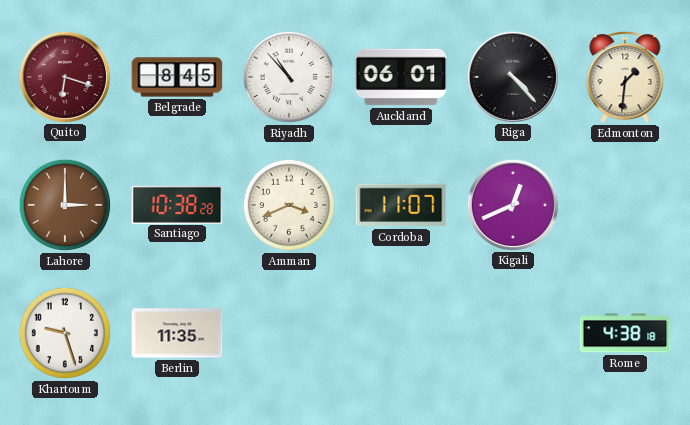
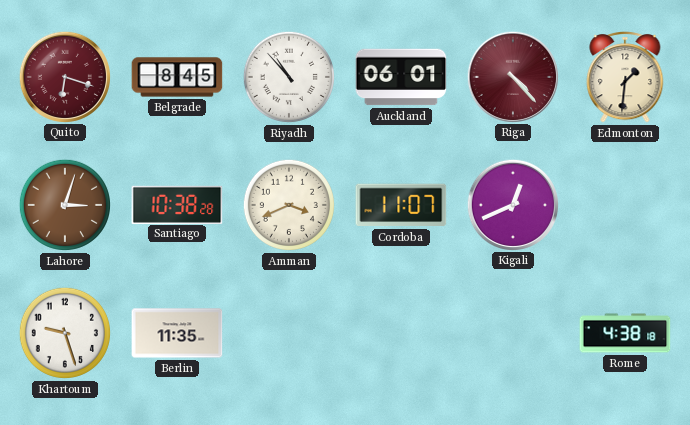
Riga dial: black -> burgundy
Lahore: 3:00 -> 3:03
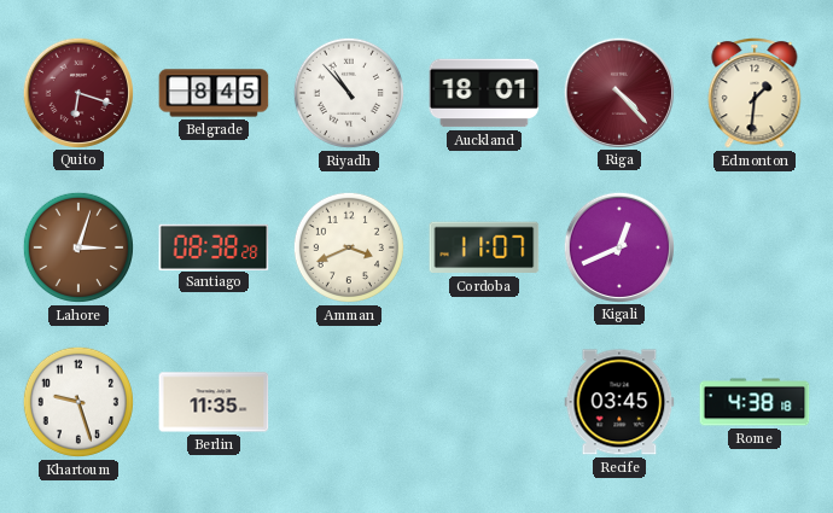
Auckland: 06:01 -> 18:01
Santiago: 10:38 -> 08:38
Recife: none -> 03:45
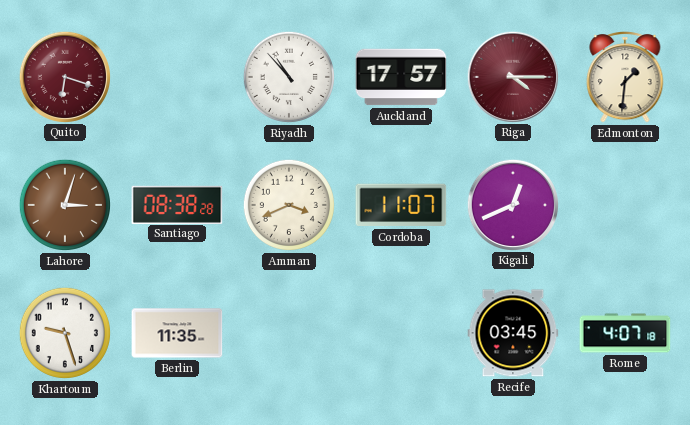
Belgrade: 8:45 -> none
Auckland: 18:01 -> 17:57
Riga: 4:23 -> 4:15
Rome: 4:38 -> 4:07
